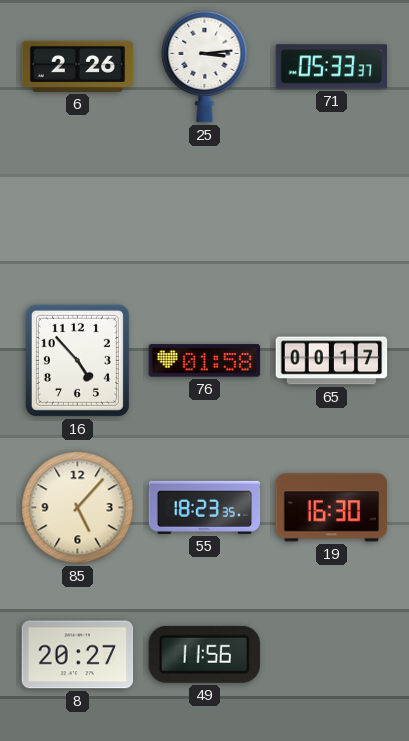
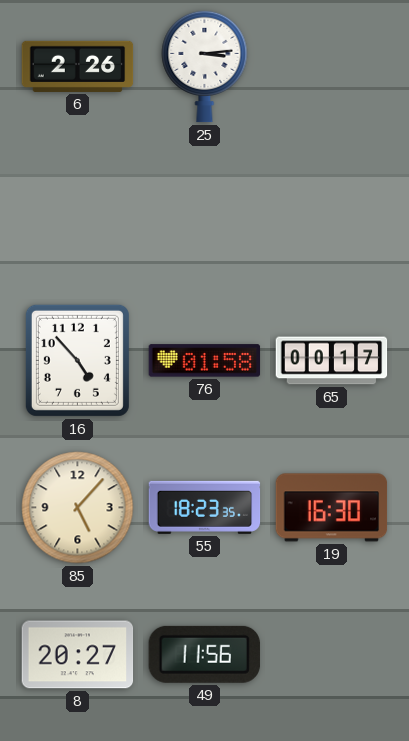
71: 05:33 -> none
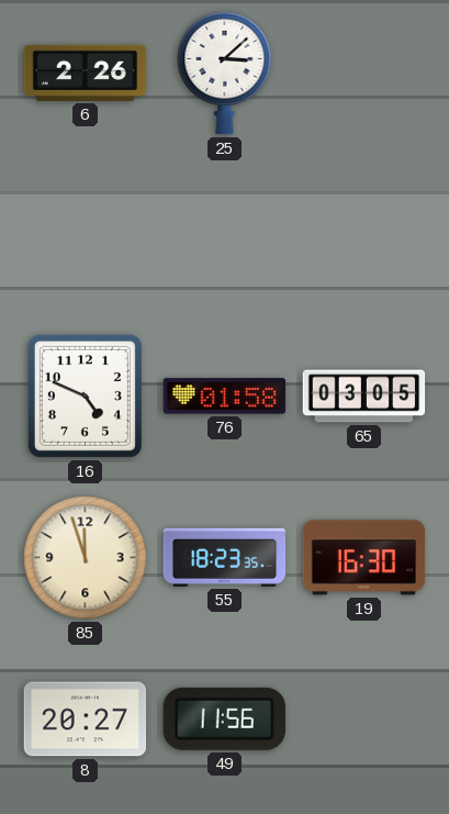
25: 3:14 -> 3:08
16: 4:53 -> 4:49
65: 00:17 -> 03:05
85: 5:07 -> 11:57
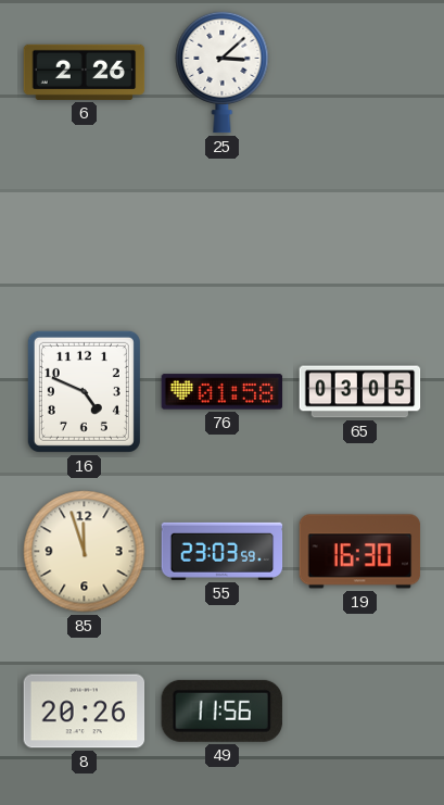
55: 18:23 -> 23:03
8: 20:27 -> 20:26
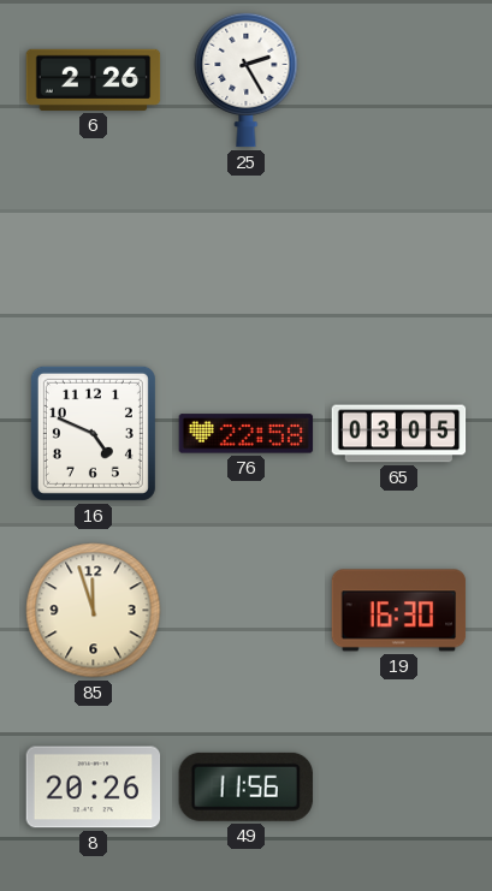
25: 3:08 -> 2:25
76: 01:58 -> 22:58
55: 23:03 -> none
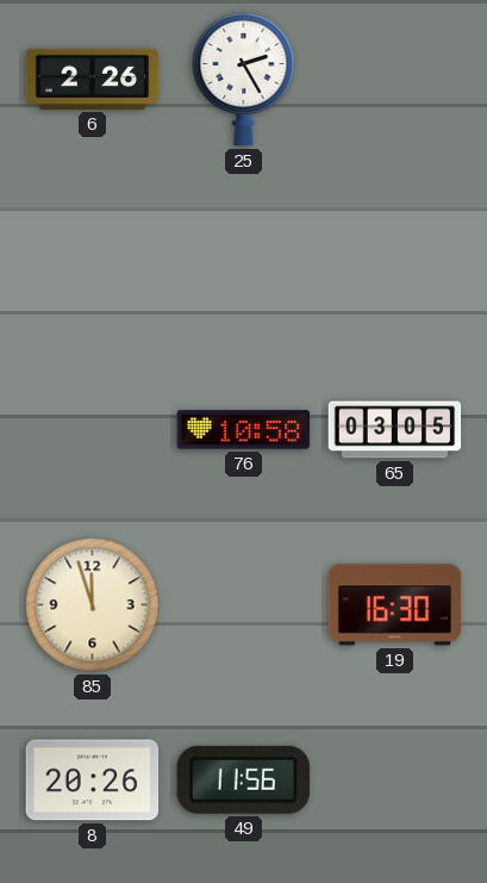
16: 4:49 -> none
76: 22:58 -> 10:58
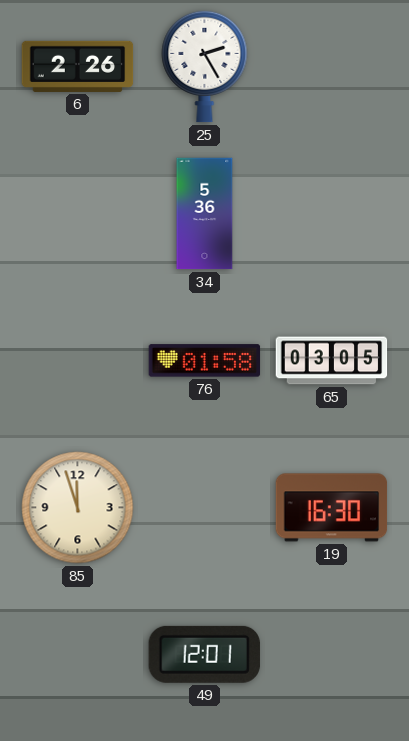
34: none -> 5:36
76: 10:58 -> 01:58
8: 20:26 -> none
49: 11:56 -> 12:01
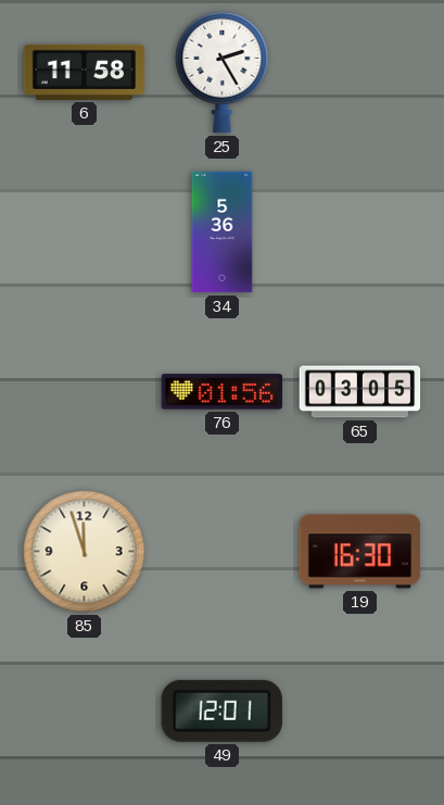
6: 2:26 -> 11:58
76: 01:58 -> 01:56
